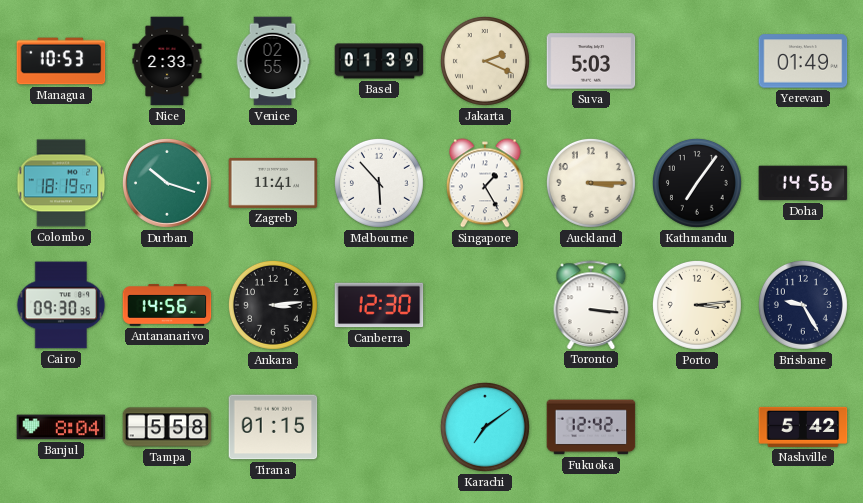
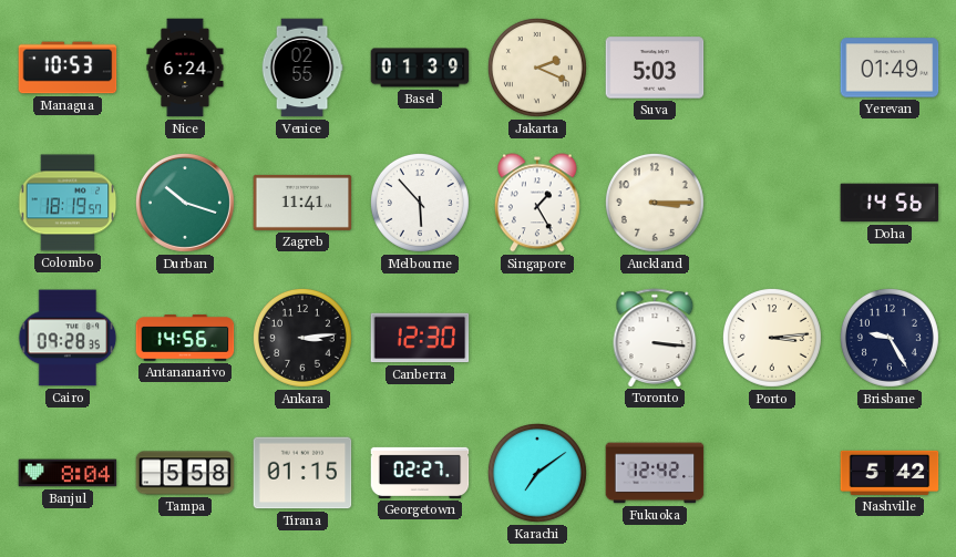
Nice: 2:33 -> 6:24
Kathmandu: 7:06 -> none
Cairo: 09:30 -> 09:28
Georgetown: none -> 02:27
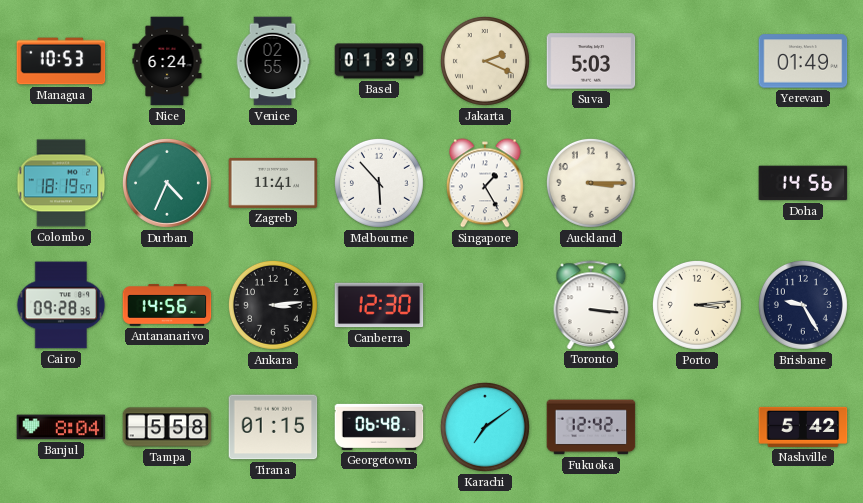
Durban: 10:18 -> 4:34
Georgetown: 02:27 -> 06:48
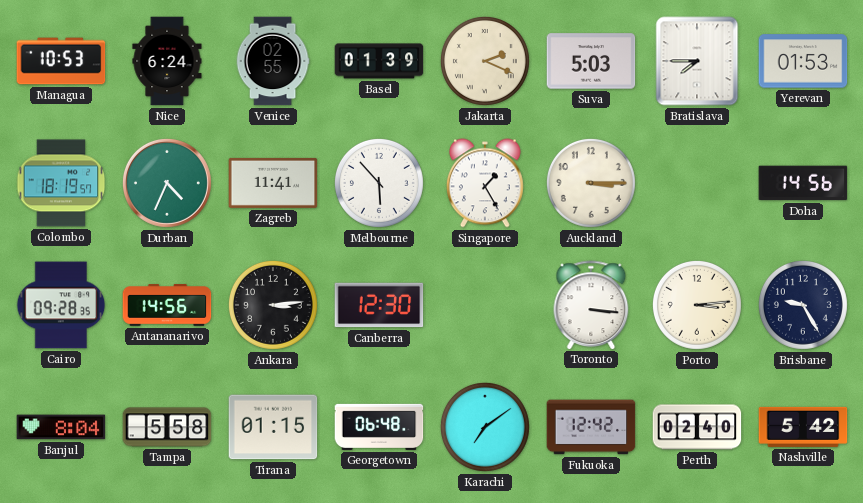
Bratislava: none -> 7:45
Yerevan: 01:49 -> 01:53
Perth: none -> 02:40
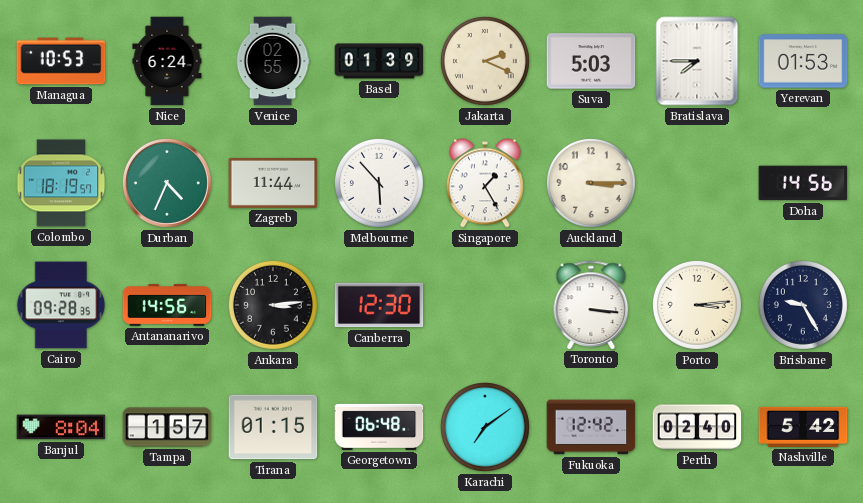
Zagreb: 11:41 -> 11:44
Tampa: 5:58 -> 1:57
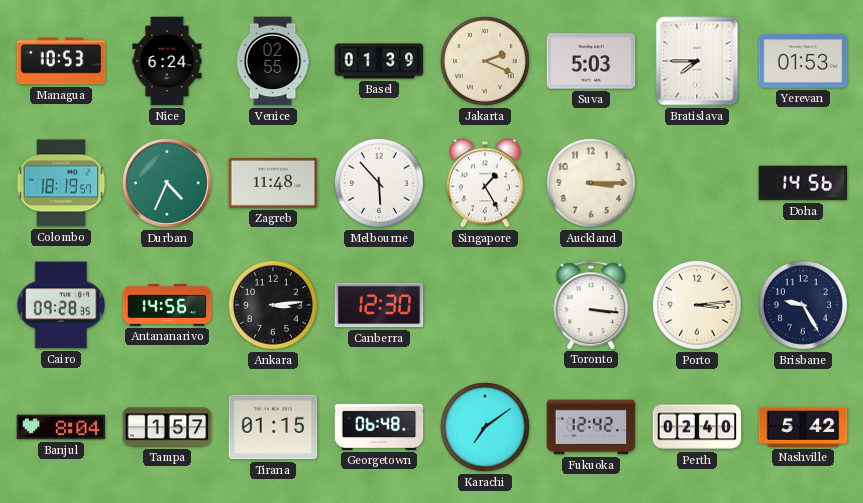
Zagreb: 11:44 -> 11:48
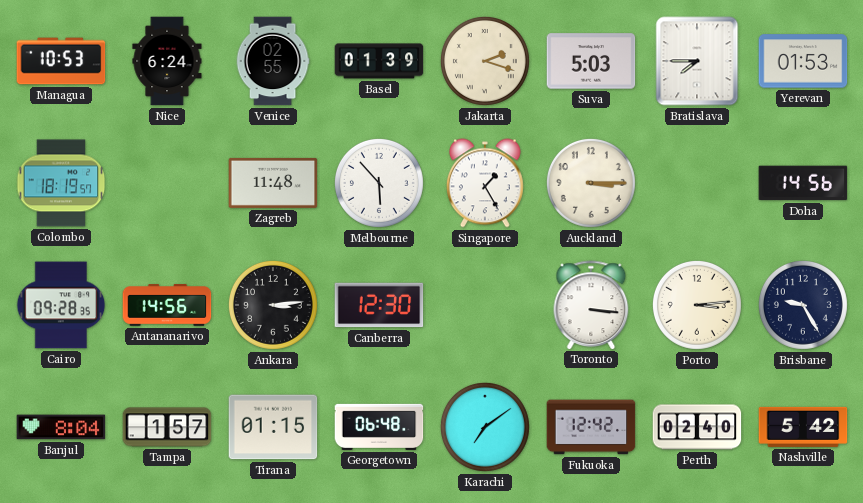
Jakarta: 2:19 -> 2:18
Durban: 4:34 -> none
